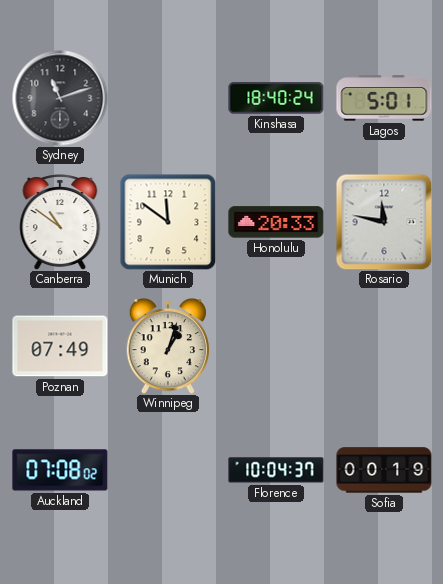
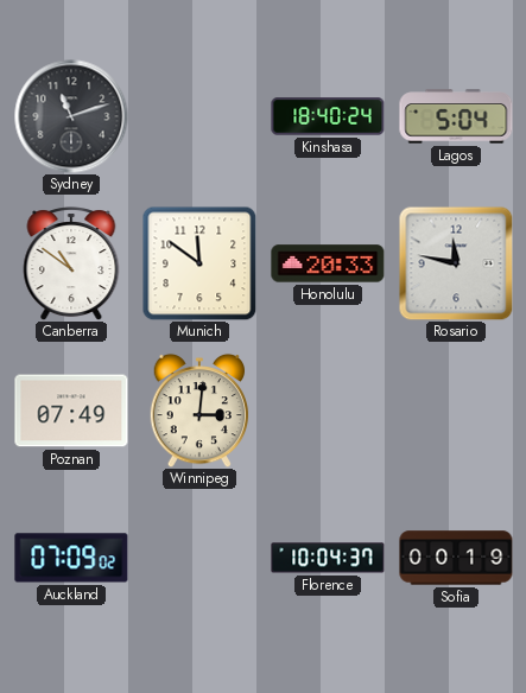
Lagos: 5:01 -> 5:04
Winnipeg: 1:03 -> 3:01
Auckland: 07:08 -> 07:09
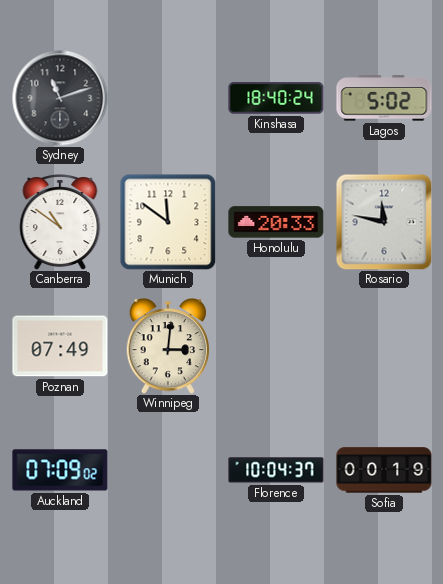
Lagos: 5:04 -> 5:02
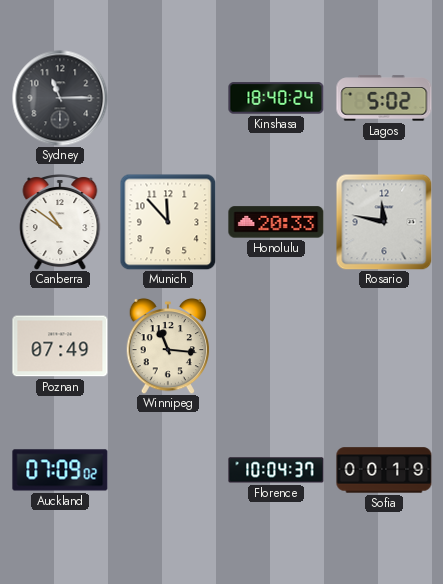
Sydney: 11:12 -> 11:15
Munich: 11:51 -> 11:53
Winnipeg: 3:01 -> 11:16
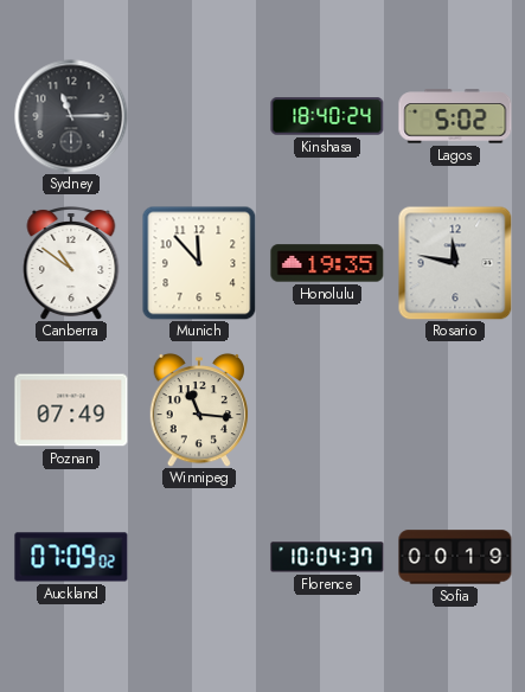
Honolulu: 20:33 -> 19:35
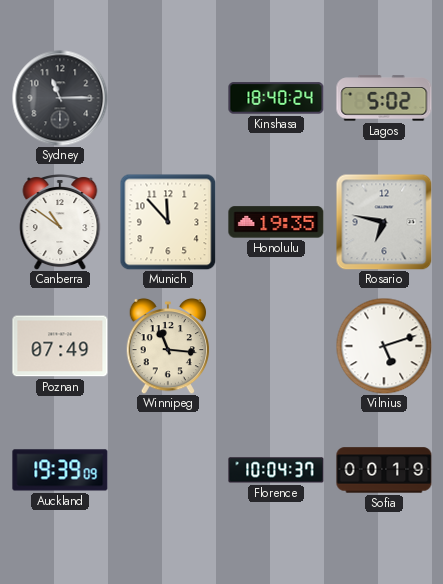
Rosario: 11:47 -> 6:47
Vilnius: none -> 5:12
Auckland: 07:09 -> 19:39
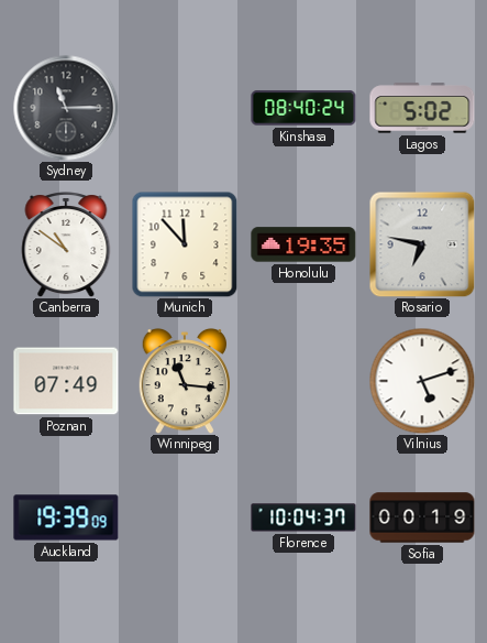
Kinshasa: 18:40 -> 08:40
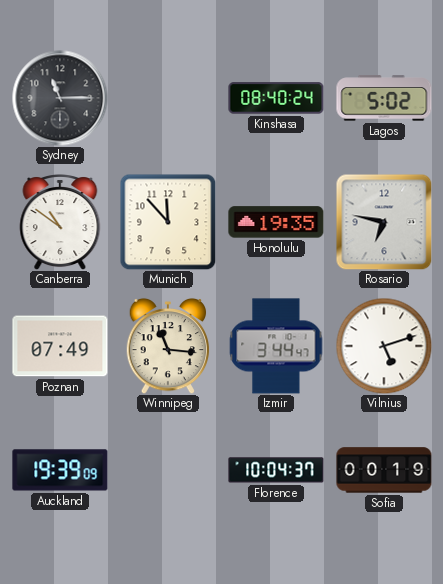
Izmir: none -> 3:44
